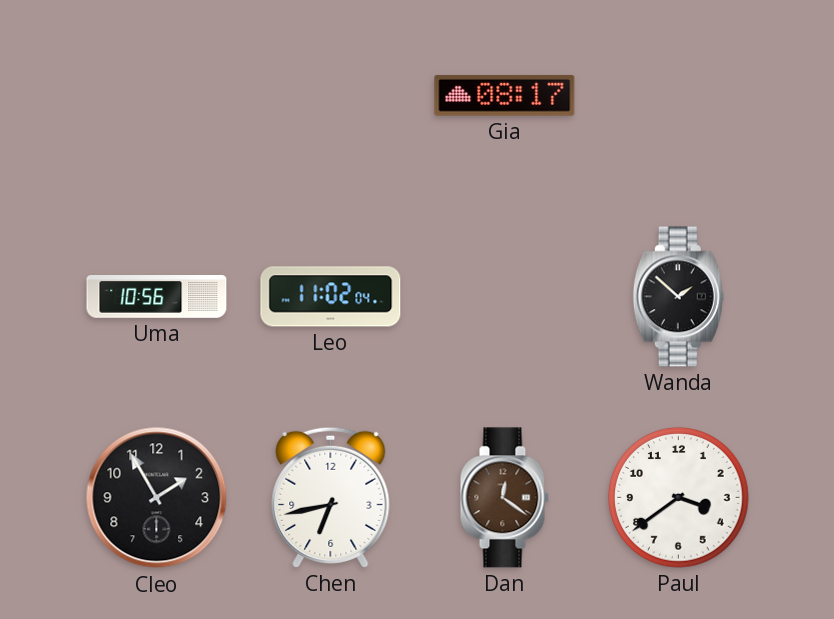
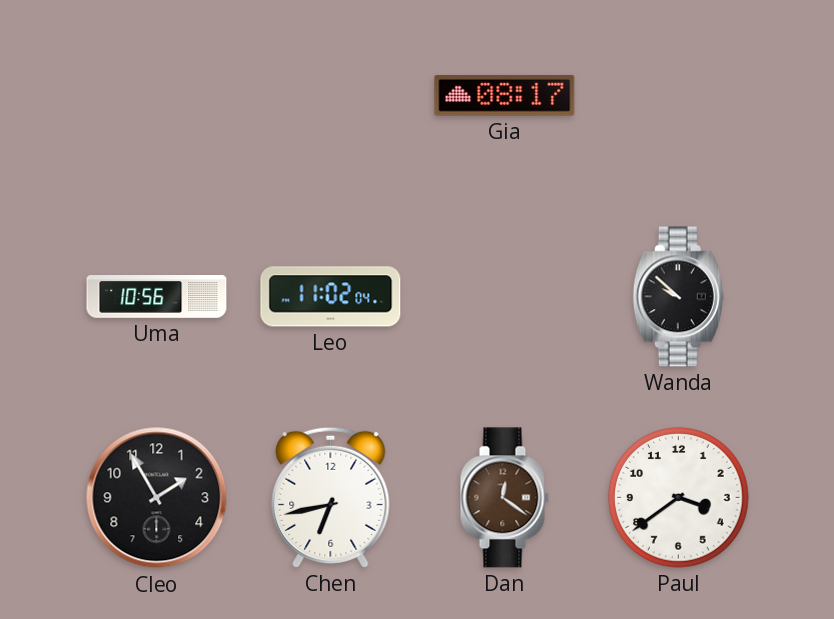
Wanda: 1:52 -> 9:52
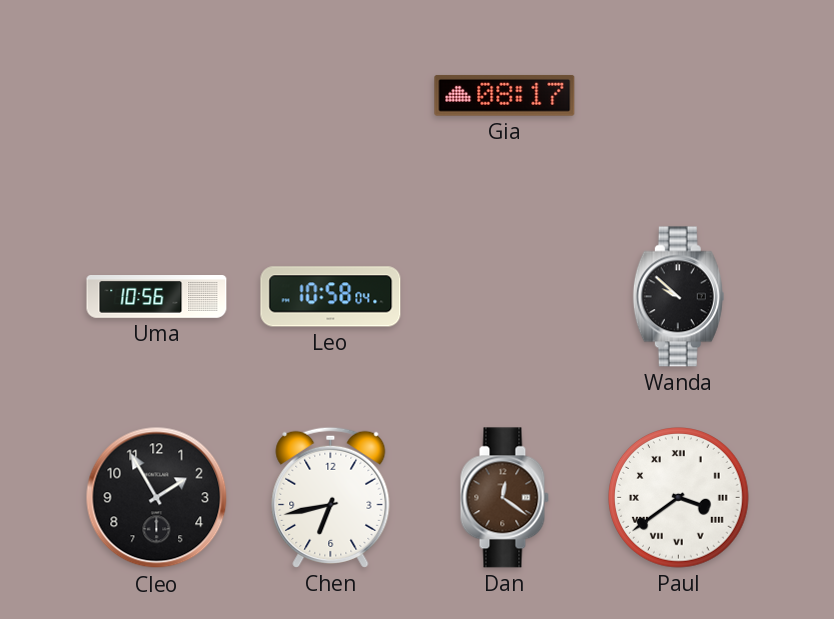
Leo: 11:02 -> 10:58
Paul numerals: Arabic -> Roman
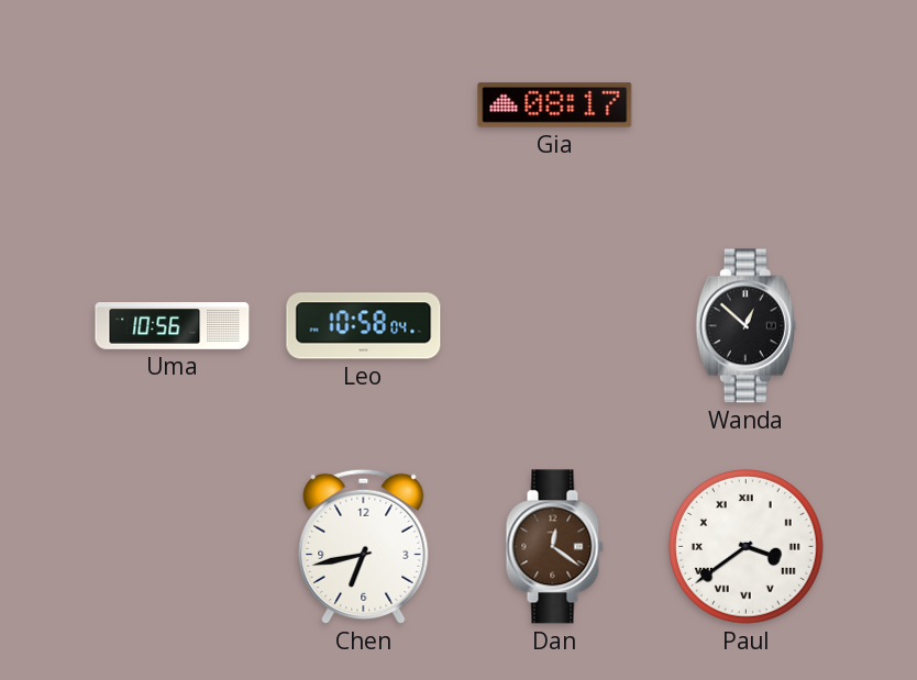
Wanda: 9:52 -> 12:52
Cleo: 1:55 -> none
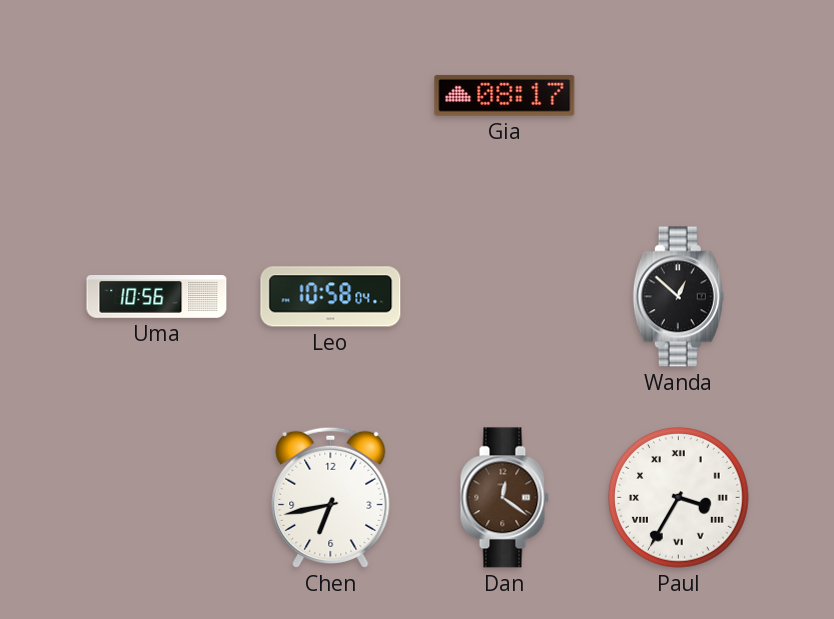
Paul: 3:39 -> 3:35
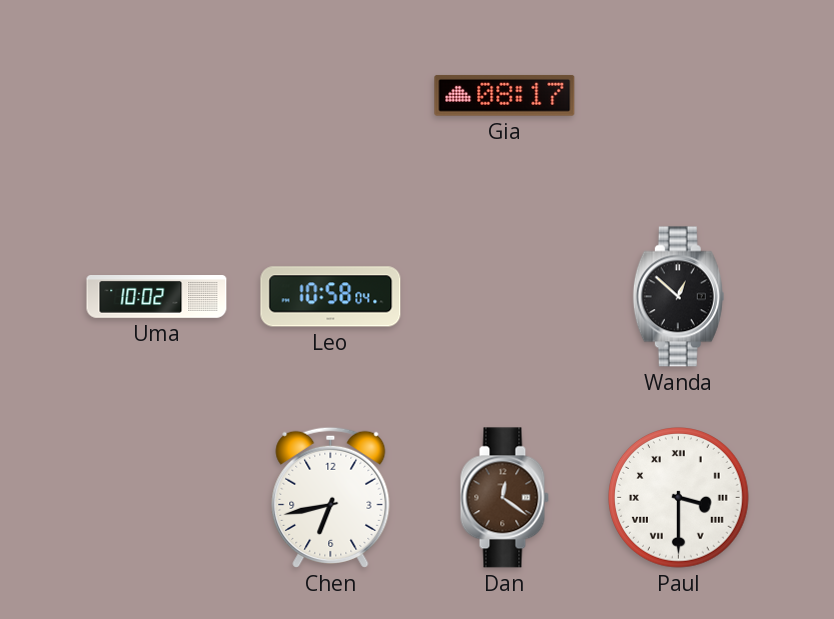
Uma: 10:56 -> 10:02
Paul: 3:35 -> 3:30
